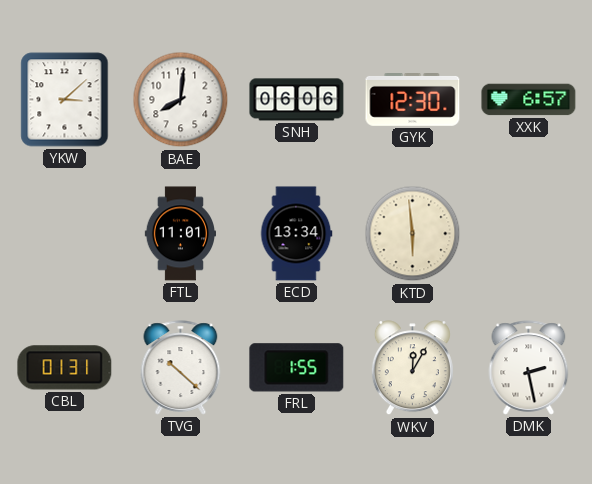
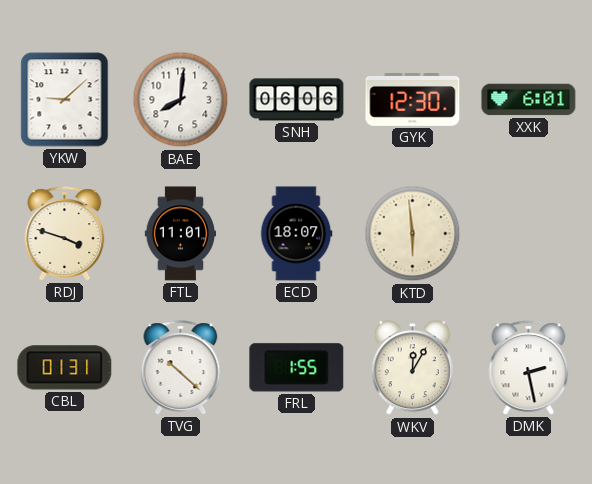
YKW: 3:08 -> 9:08
XXK: 6:57 -> 6:01
RDJ: none -> 3:48
ECD: 13:34 -> 18:07
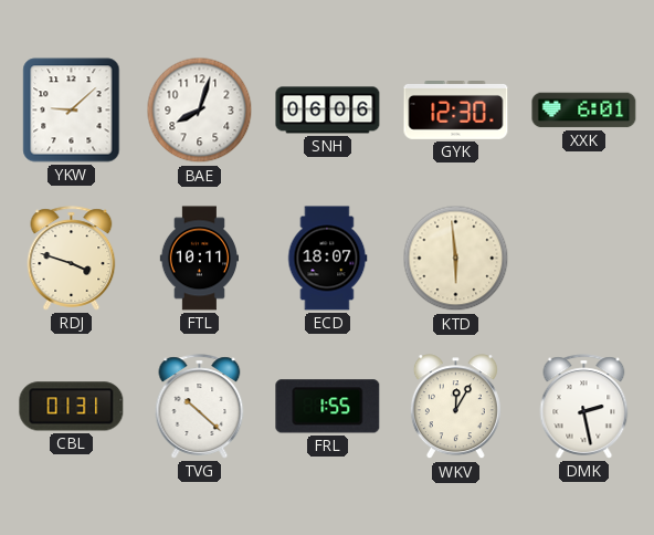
BAE: 8:01 -> 8:03
FTL: 11:01 -> 10:11
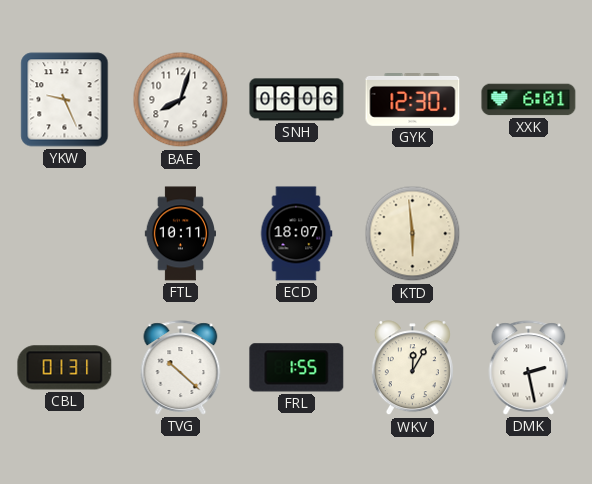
YKW: 9:08 -> 9:26
RDJ: 3:48 -> none
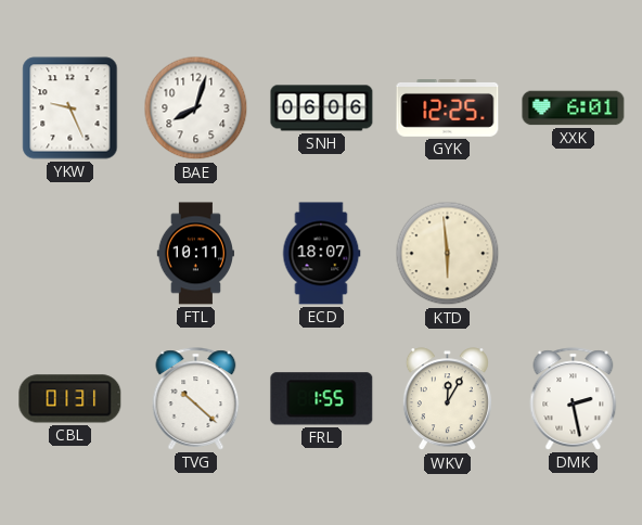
GYK: 12:30 -> 12:25
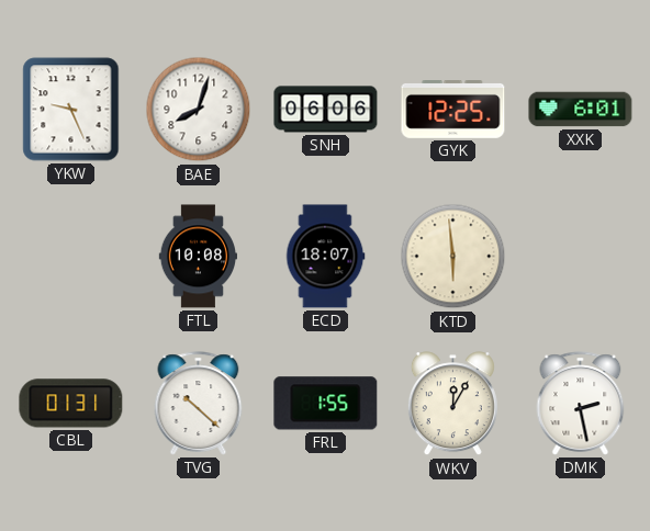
FTL: 10:11 -> 10:08
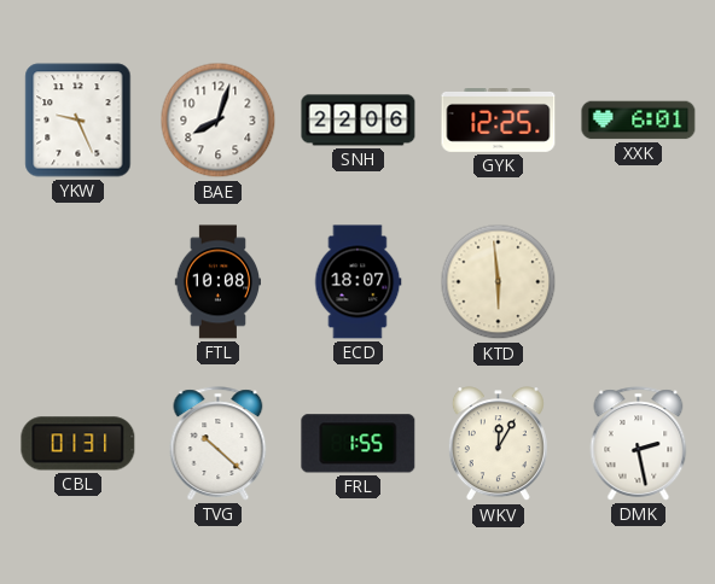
SNH: 06:06 -> 22:06
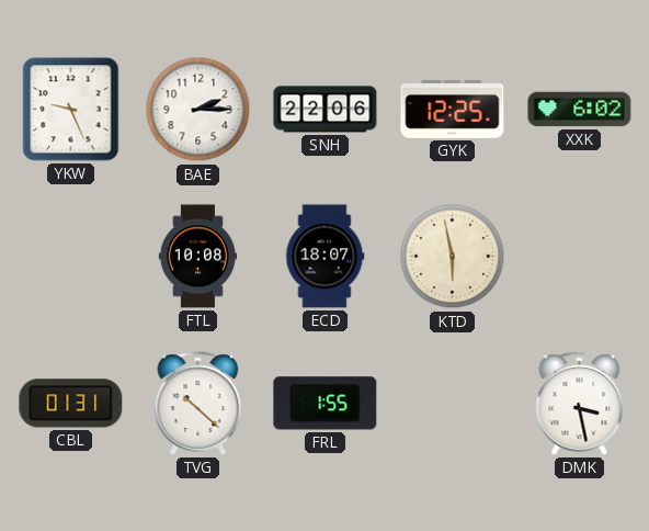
BAE: 8:03 -> 2:15
XXK: 6:01 -> 6:02
KTD: 5:59 -> 5:58
WKV: 12:05 -> none
DMK: 2:28 -> 3:28
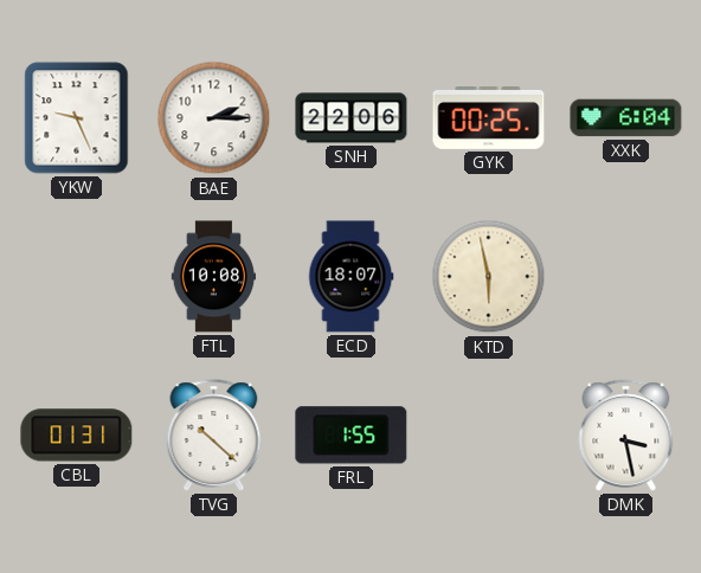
GYK: 12:25 -> 00:25
XXK: 6:02 -> 6:04
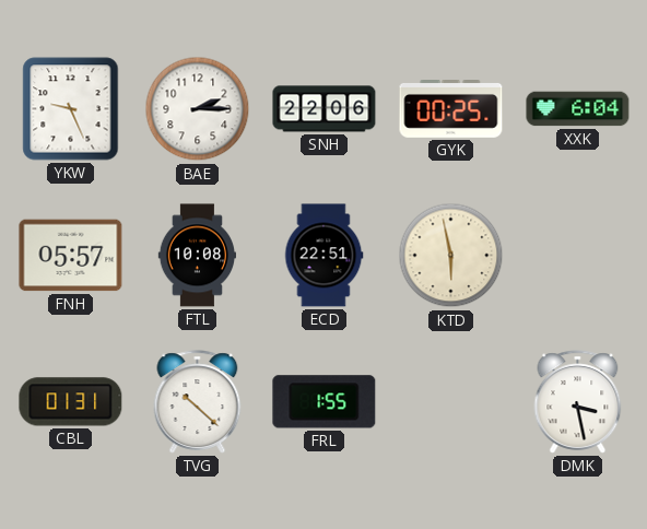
FNH: none -> 05:57
ECD: 18:07 -> 22:51
